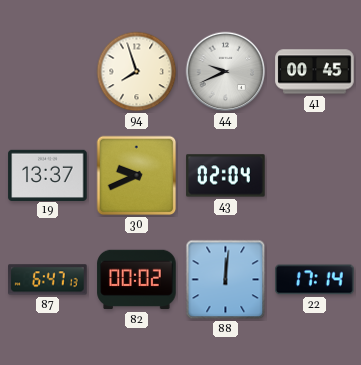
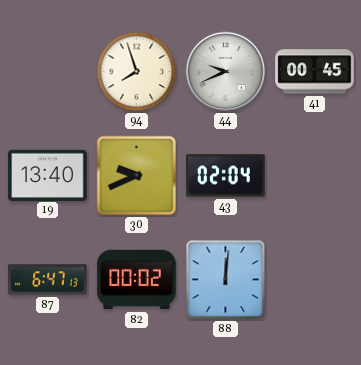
19: 13:37 -> 13:40
22: 17:14 -> none
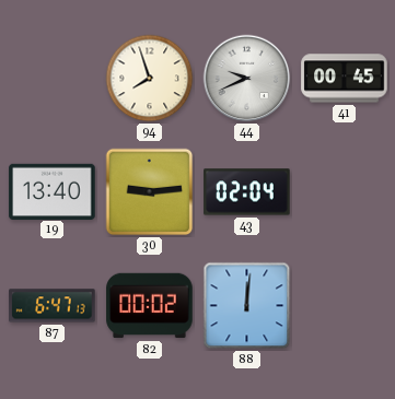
30: 9:41 -> 9:14
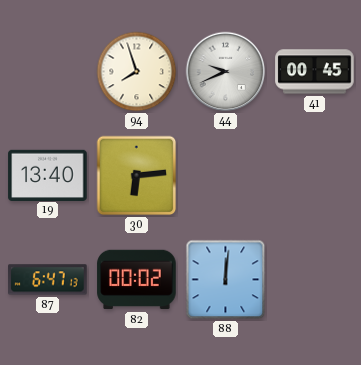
30: 9:14 -> 6:14
43: 02:04 -> none
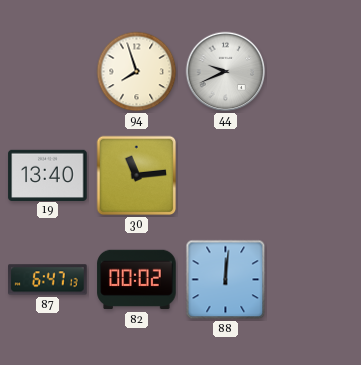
41: 00:45 -> none
30: 6:14 -> 11:14
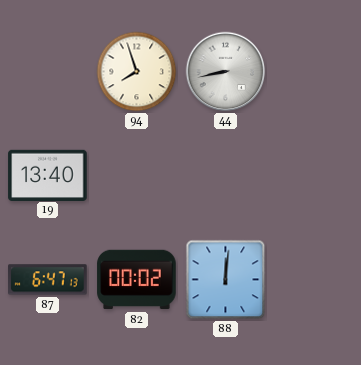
44: 9:41 -> 8:43
30: 11:14 -> none
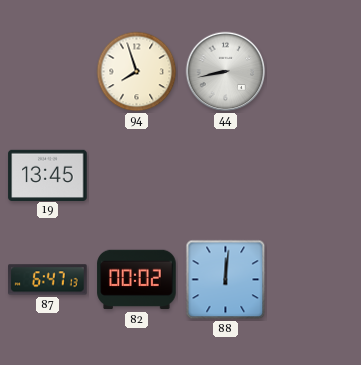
19: 13:40 -> 13:45
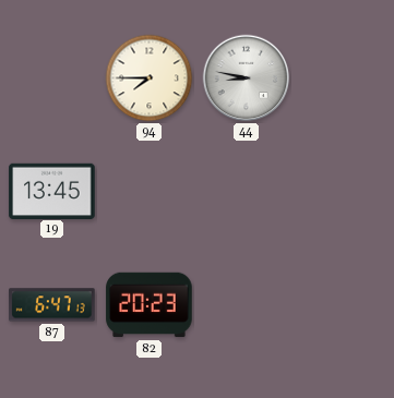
94: 7:57 -> 7:45
44: 8:43 -> 8:47
82: 00:02 -> 20:23
88: 12:01 -> none
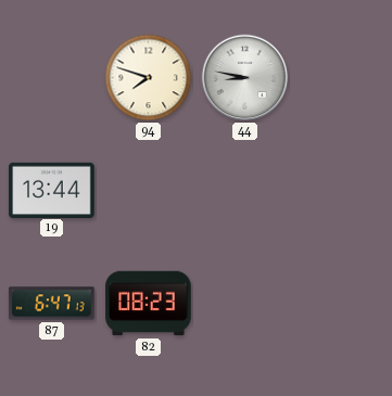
94: 7:45 -> 7:48
19: 13:45 -> 13:44
82: 20:23 -> 08:23
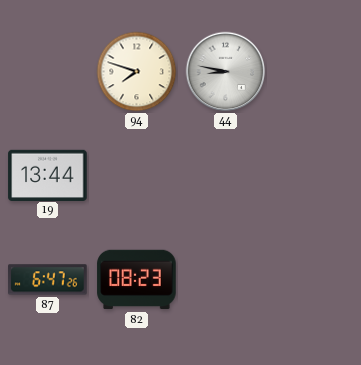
87: 6:47:13 -> 6:47:26
